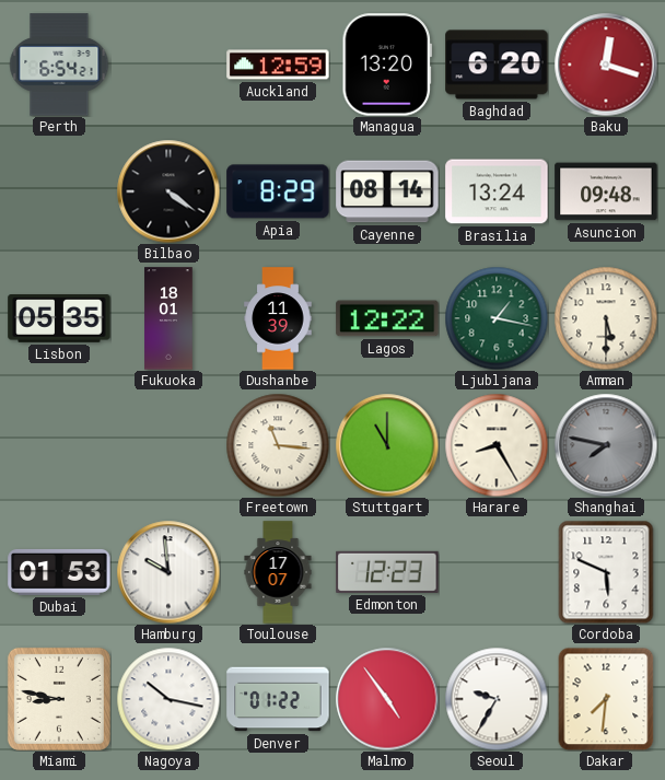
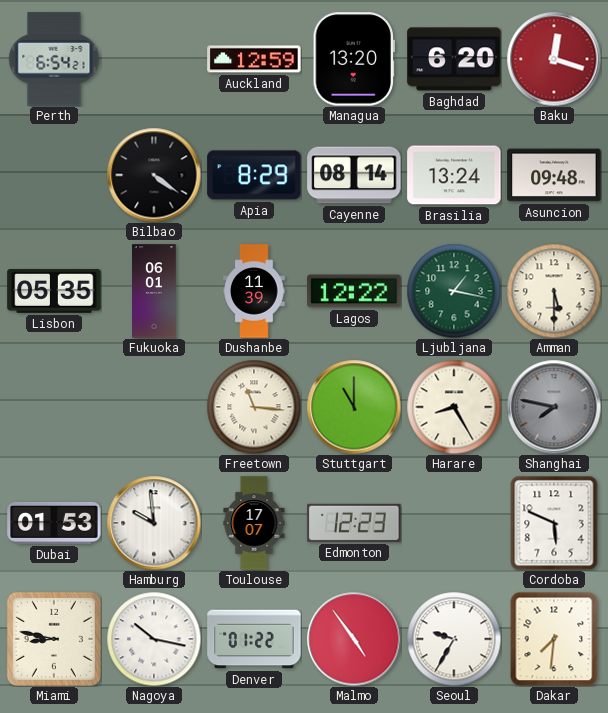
Fukuoka: 18:01 -> 06:01
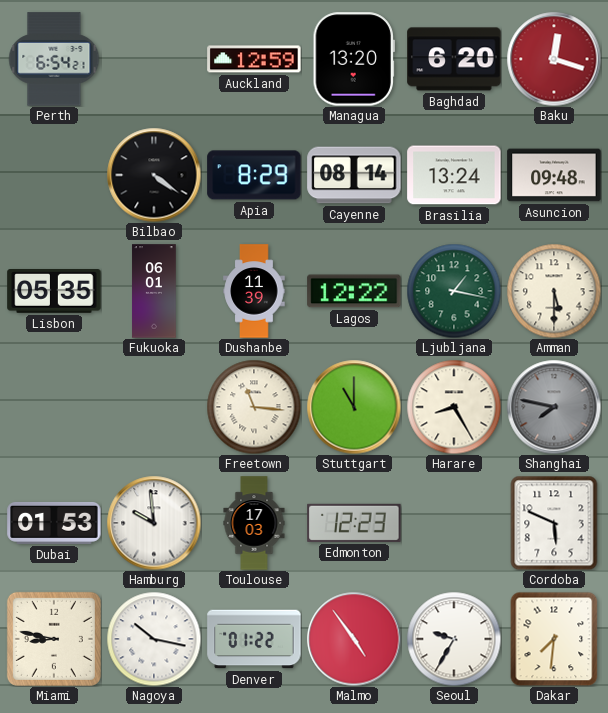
Toulouse: 17:07 -> 17:03
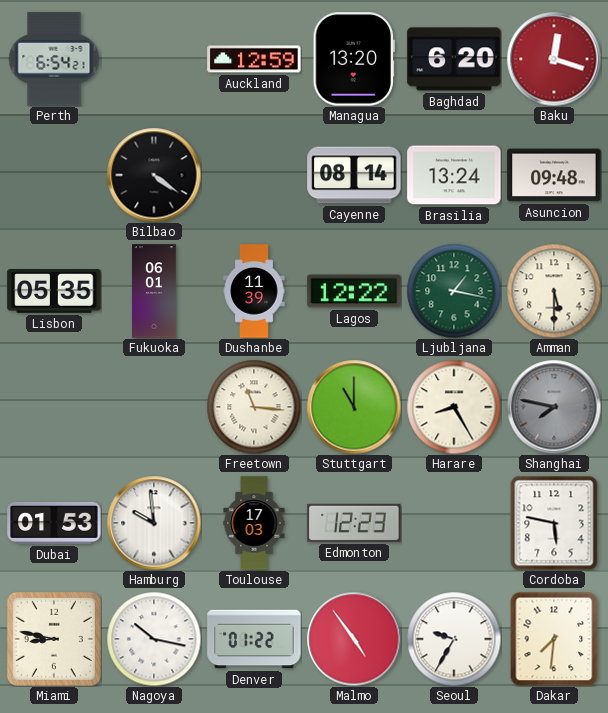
Apia: 8:29 -> none
Cordoba: 5:49 -> 5:47
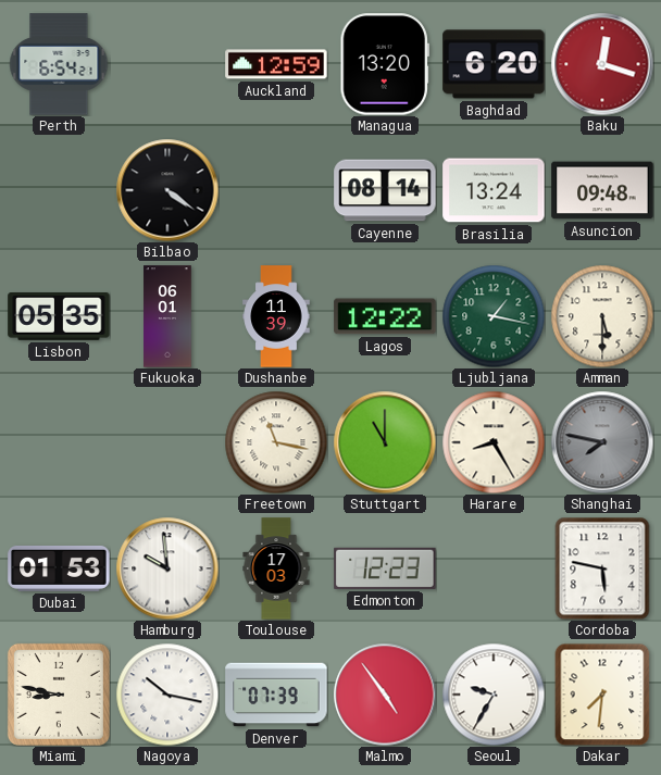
Freetown: 11:16 -> 11:17
Denver: 01:22 -> 07:39
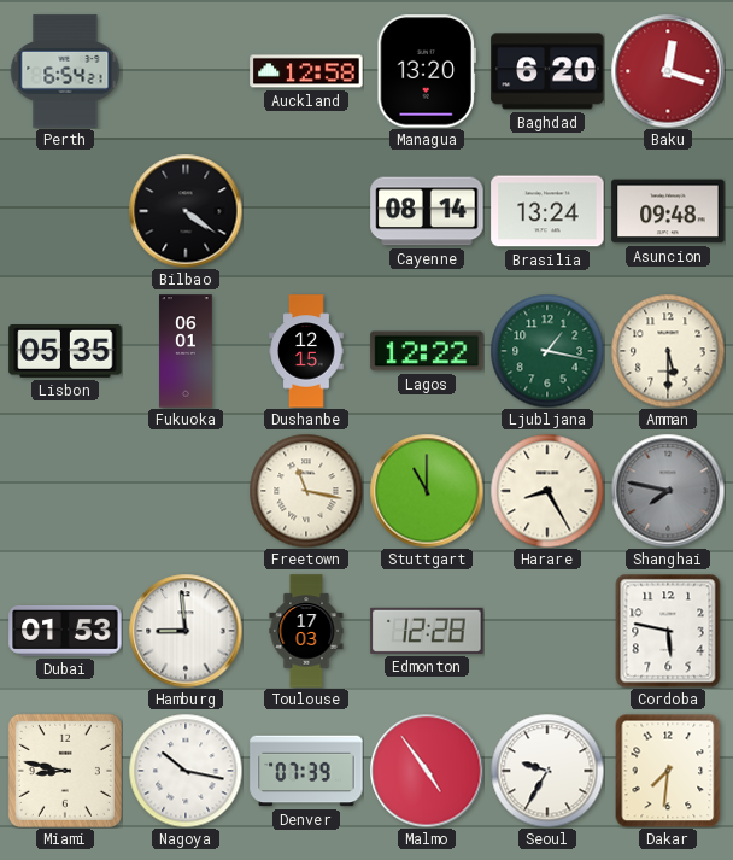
Auckland: 12:59 -> 12:58
Dushanbe: 11:39 -> 12:15
Hamburg: 9:59 -> 8:59
Edmonton: 12:23 -> 12:28
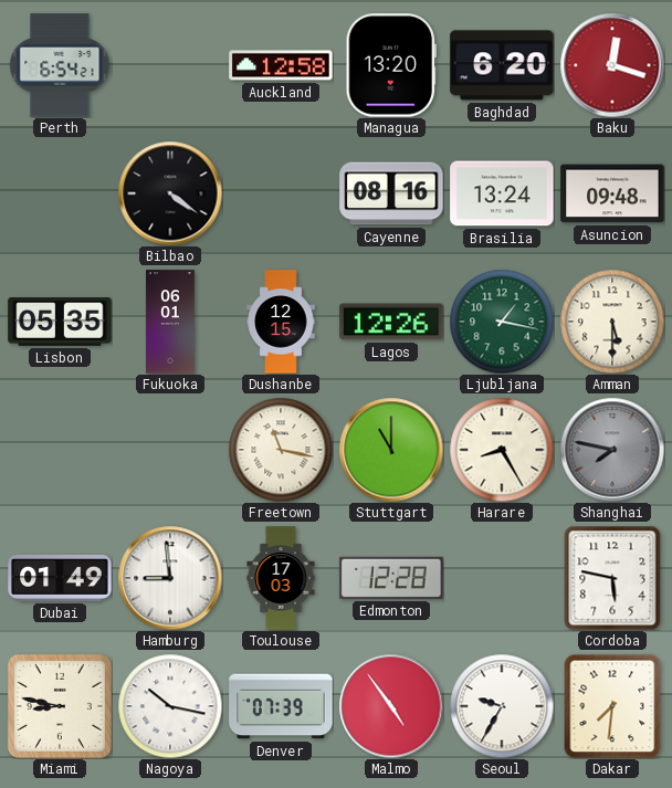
Cayenne: 08:14 -> 08:16
Lagos: 12:22 -> 12:26
Dubai: 01:53 -> 01:49
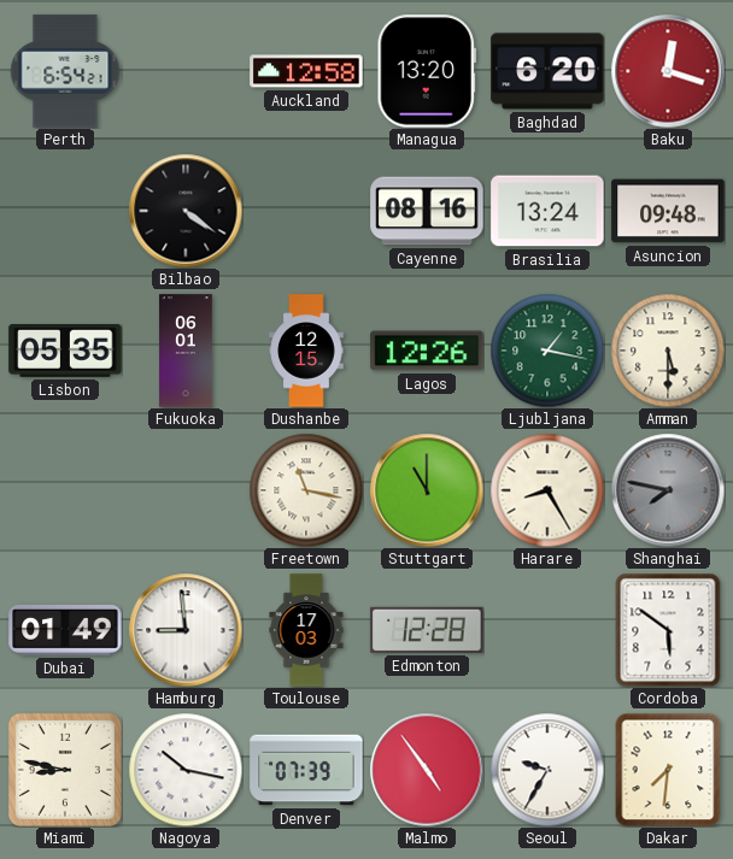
Cordoba: 5:47 -> 5:51
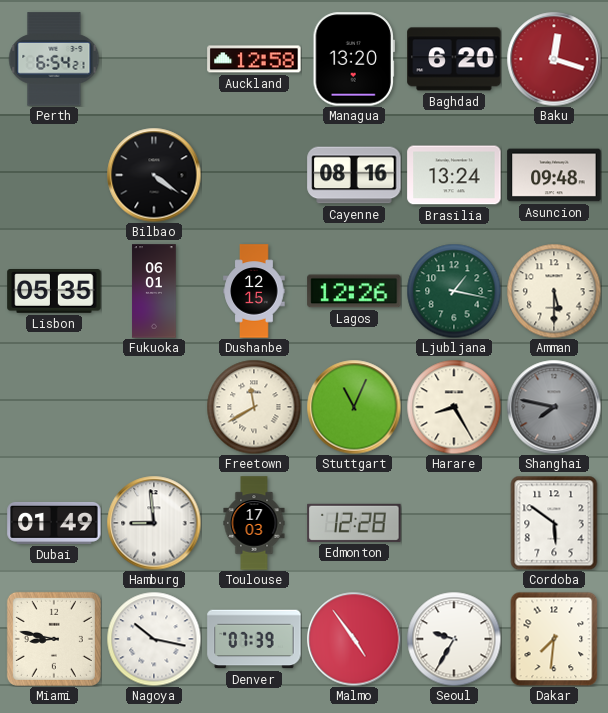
Freetown: 11:17 -> 11:40
Stuttgart: 11:00 -> 11:04
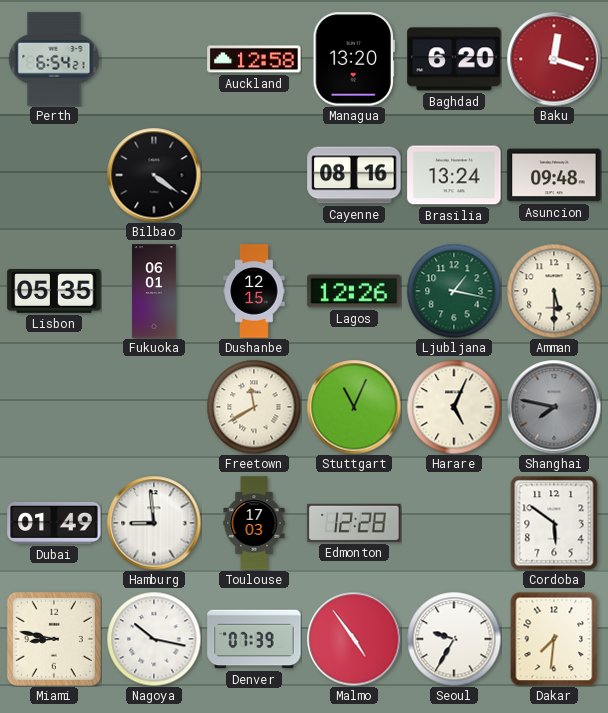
Harare: 8:25 -> 5:04
